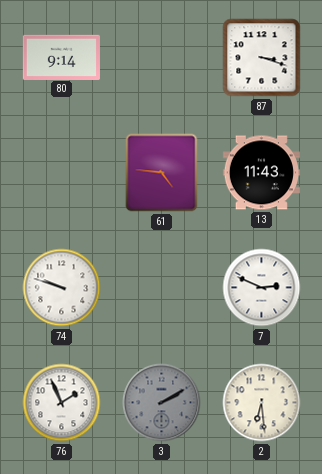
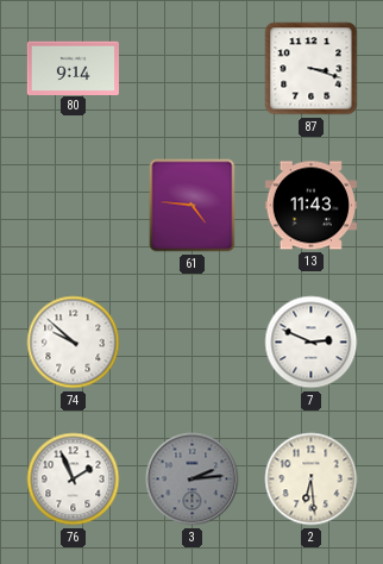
74: 9:48 -> 9:52
3: 2:10 -> 2:14
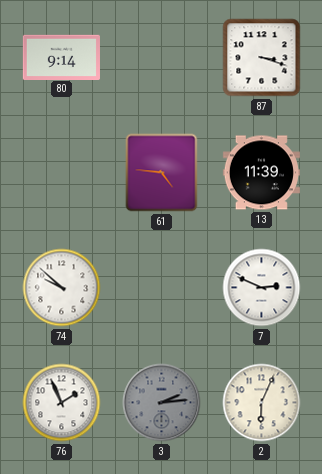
13: 11:43 -> 11:39
2: 6:29 -> 6:04
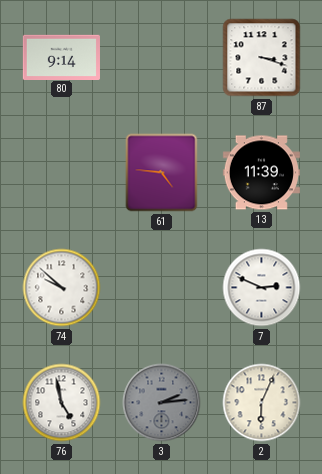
76: 1:56 -> 4:58
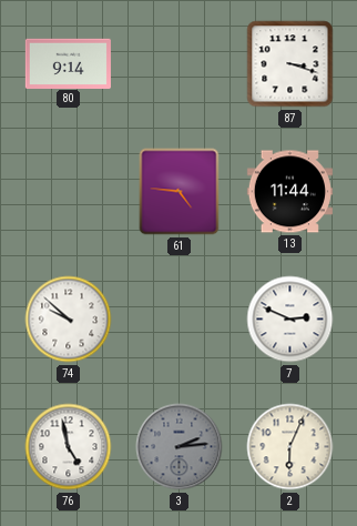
13: 11:39 -> 11:44
